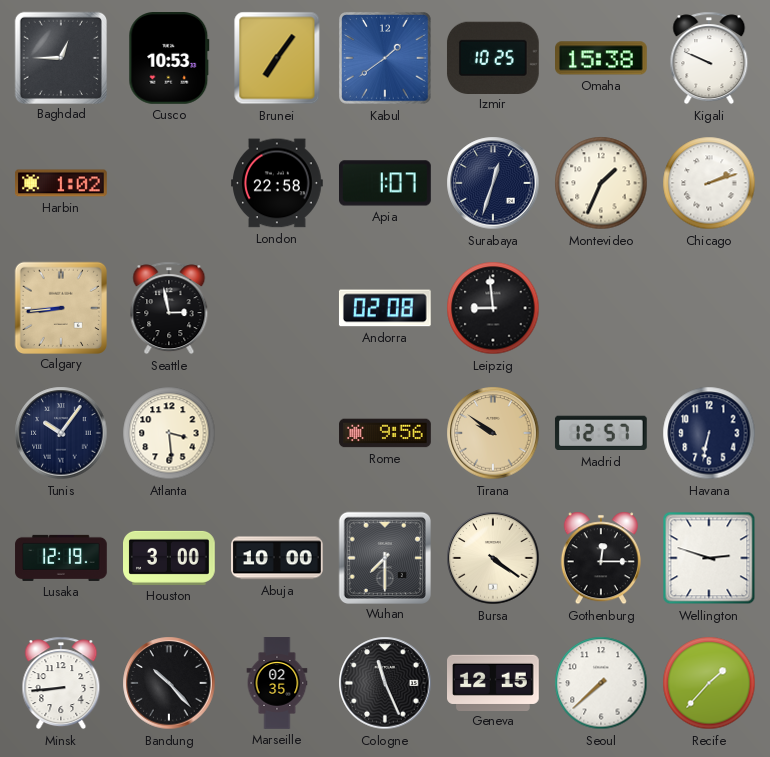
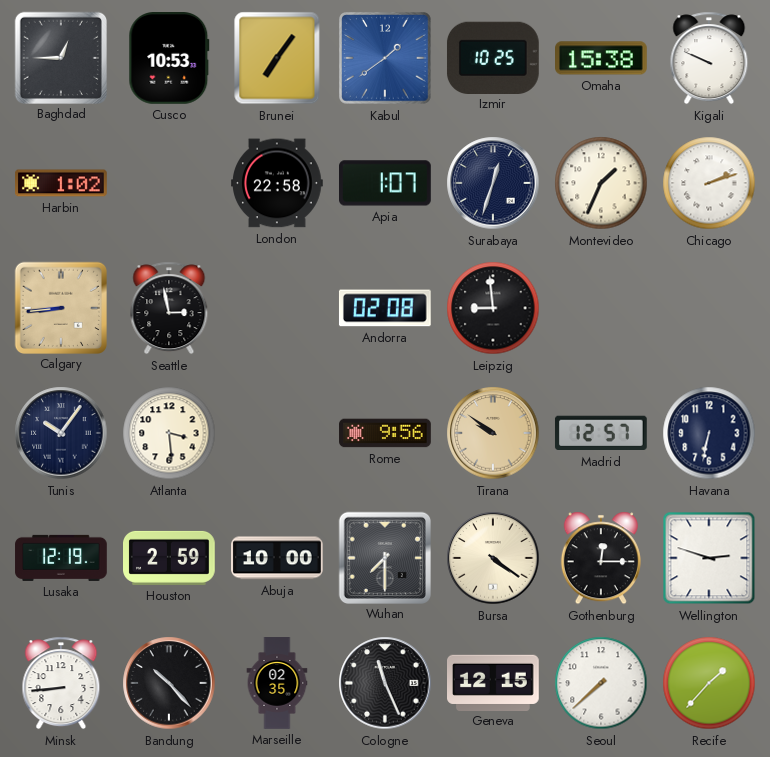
Houston: 3:00 -> 2:59
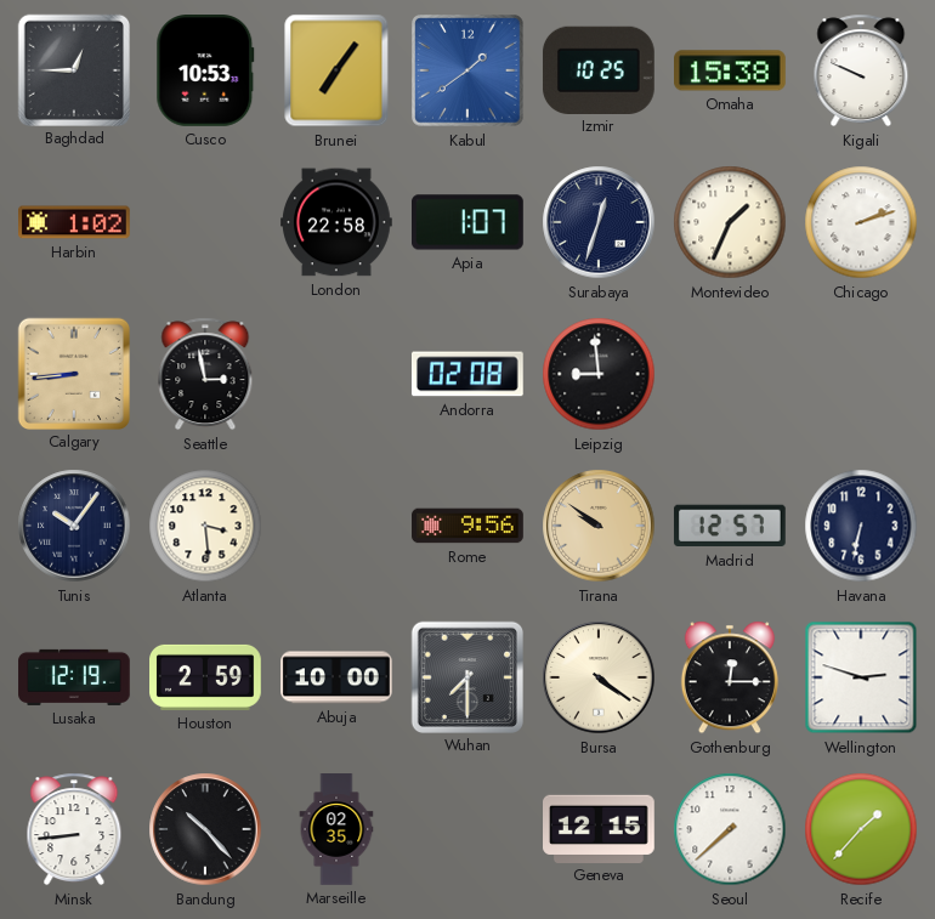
Cologne: 11:26 -> none
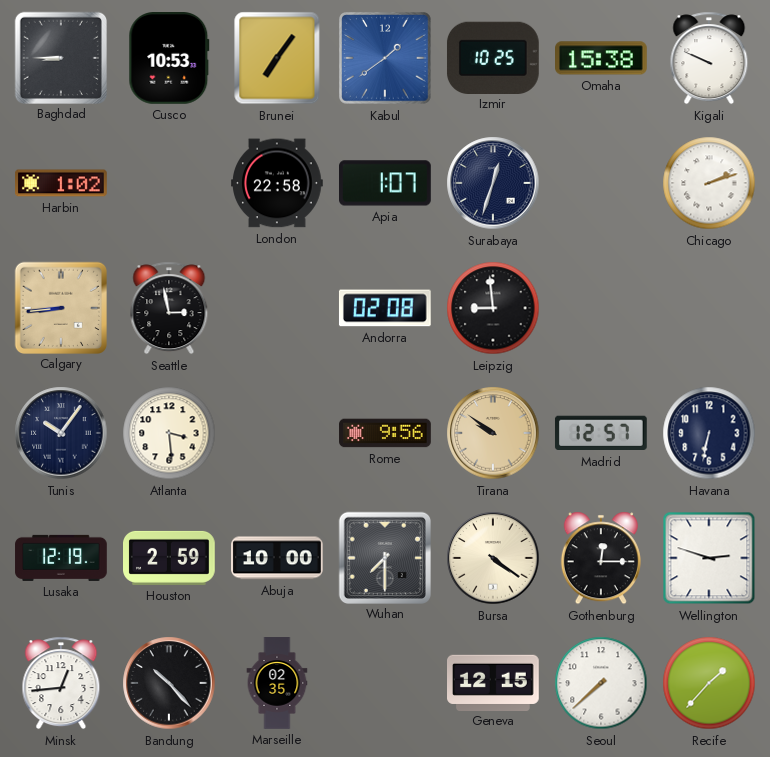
Baghdad: 12:45 -> 8:45
Montevideo: 1:34 -> none
Minsk: 8:44 -> 12:44
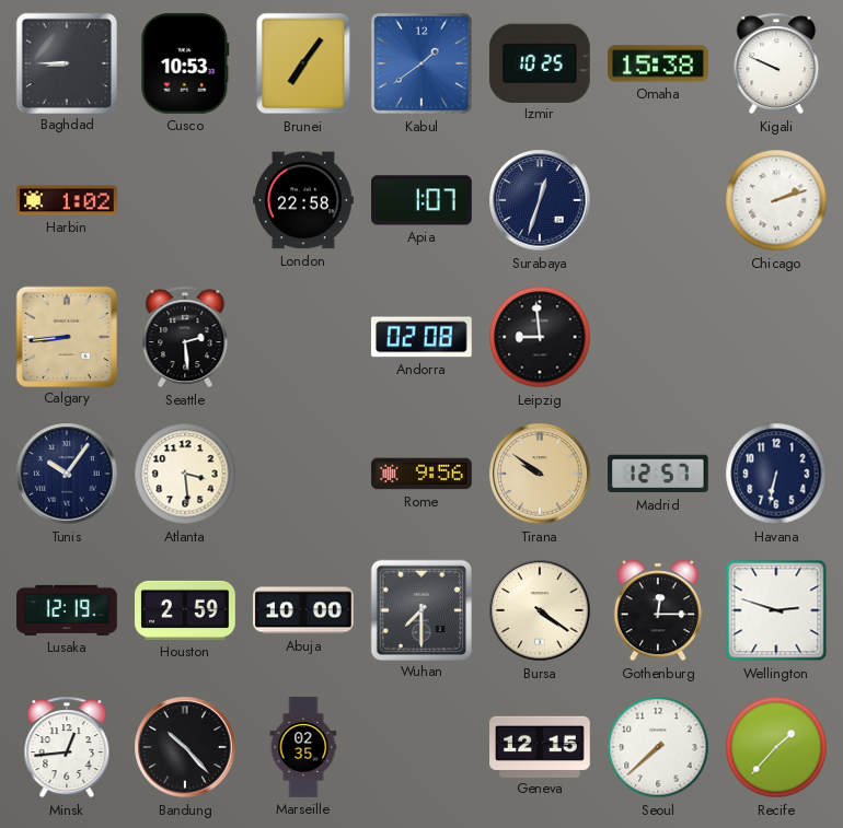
Seattle: 2:58 -> 2:29
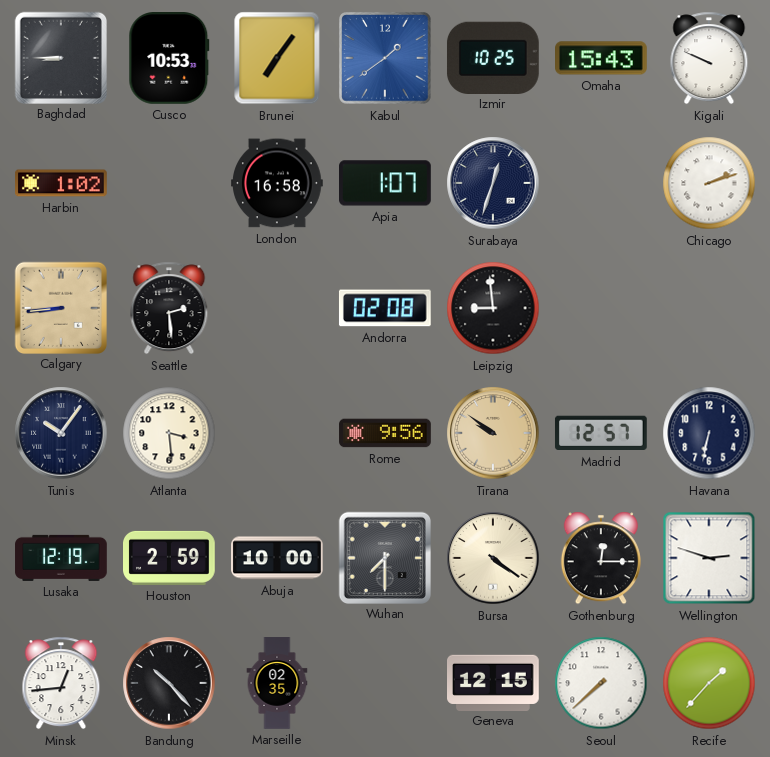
Omaha: 15:38 -> 15:43
London: 22:58 -> 16:58
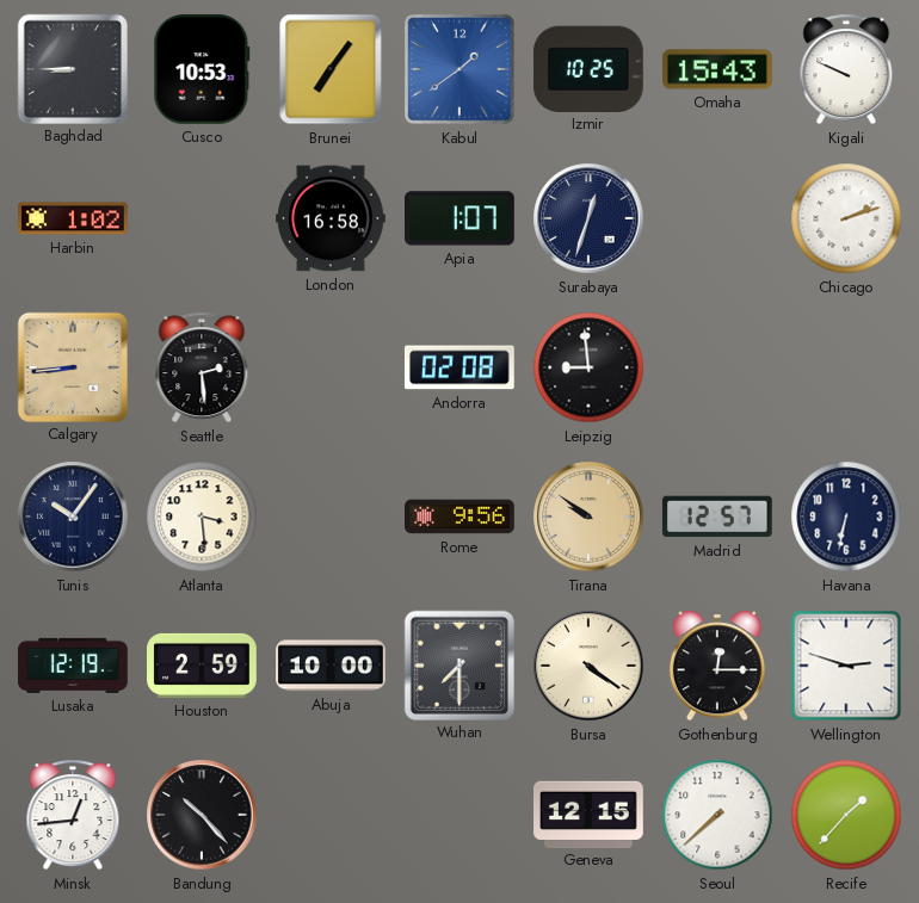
Marseille: 02:35 -> none
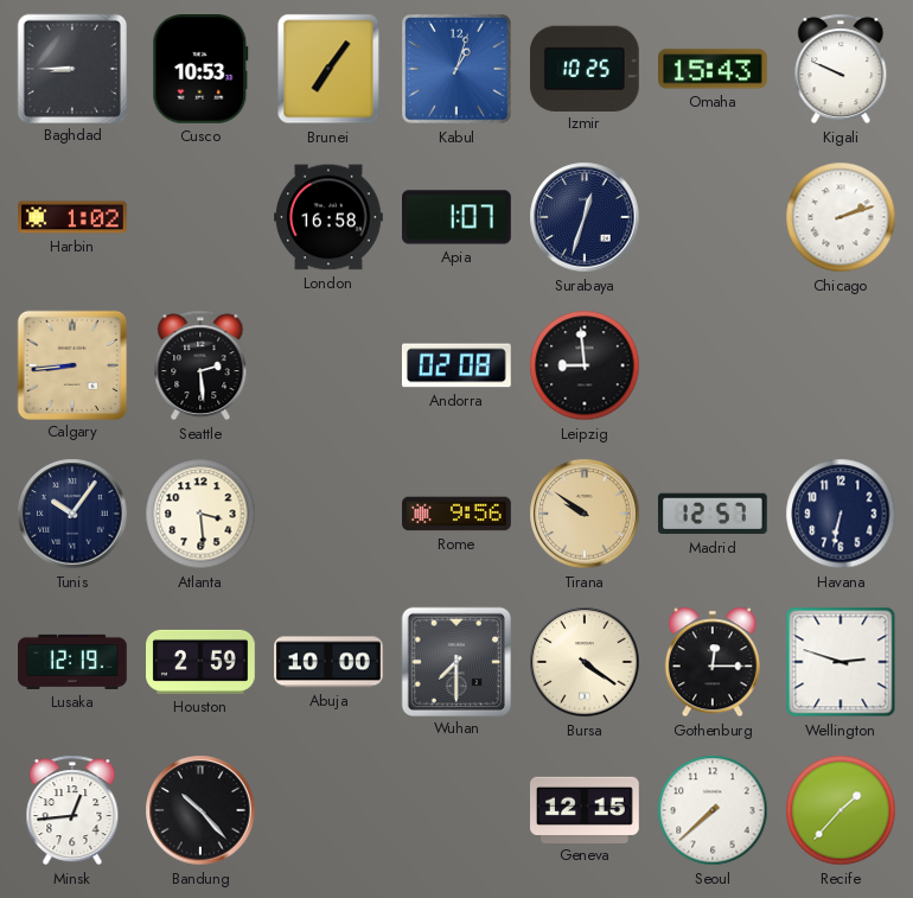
Kabul: 1:39 -> 1:03
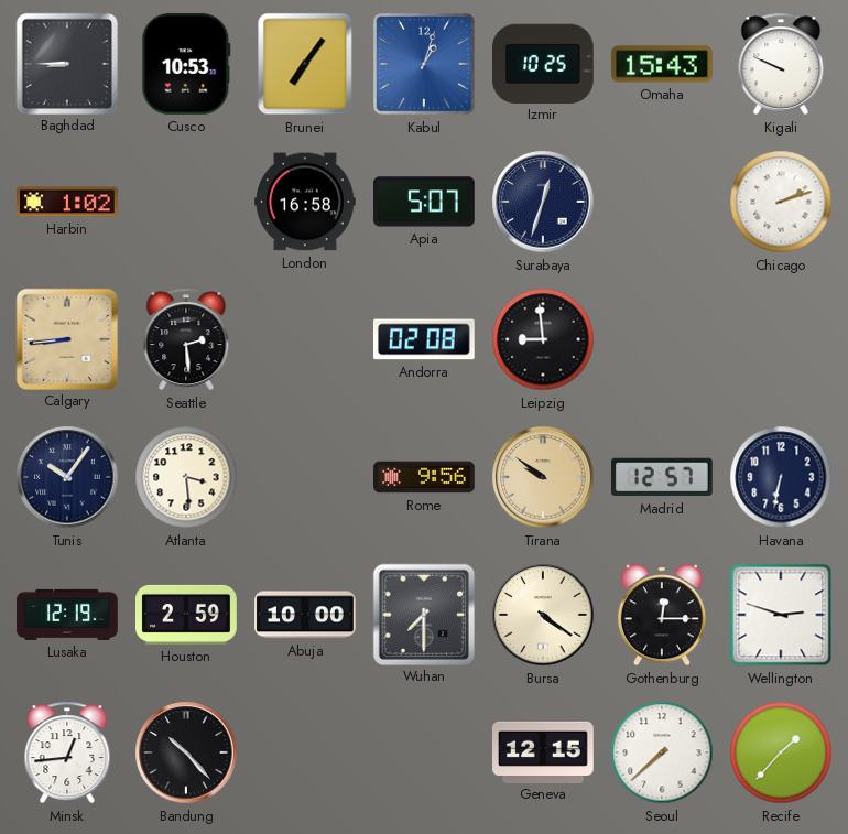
Apia: 1:07 -> 5:07
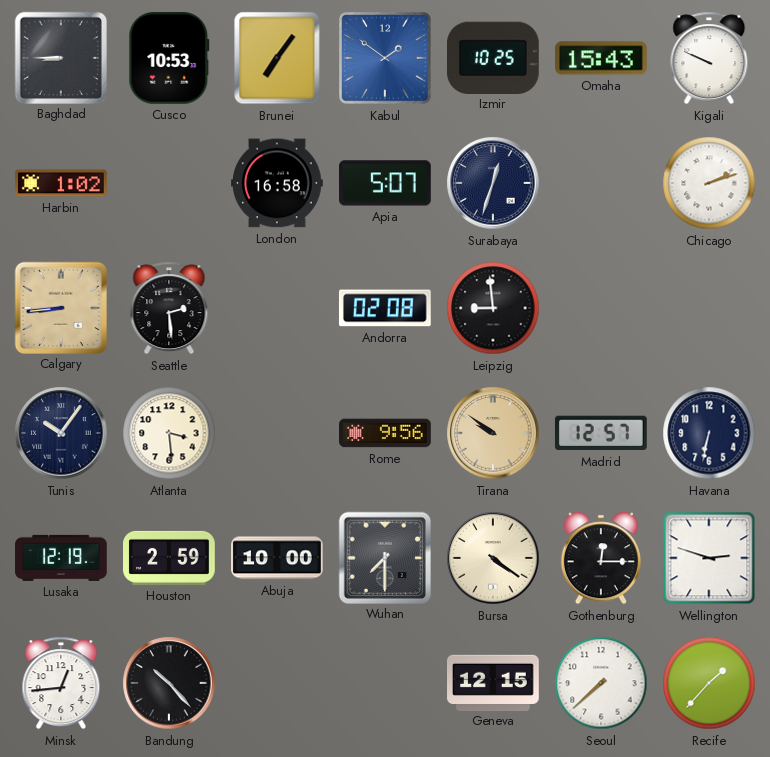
Kabul: 1:03 -> 1:51
